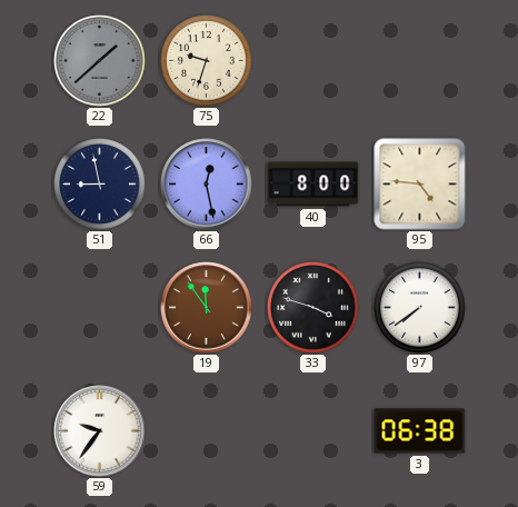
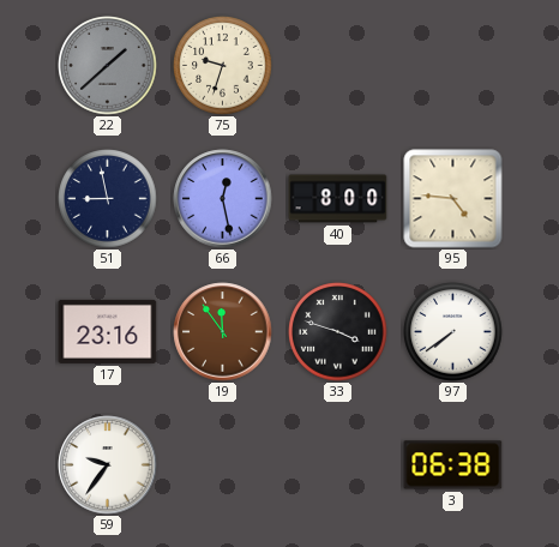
17: none -> 23:16
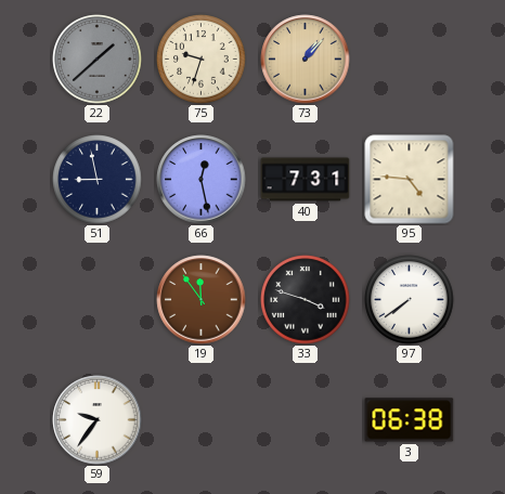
73: none -> 1:07
40: 8:00 -> 7:31
17: 23:16 -> none
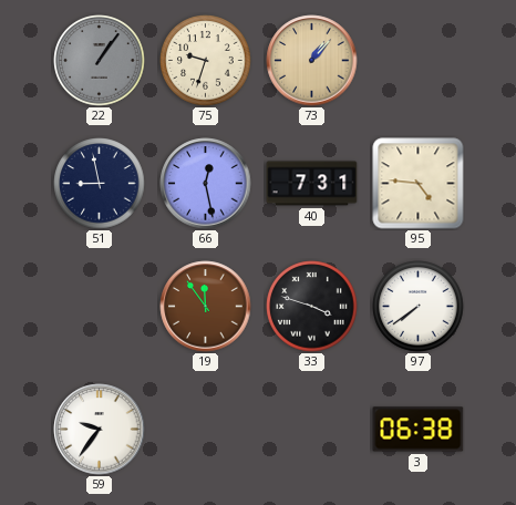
22: 1:38 -> 1:06
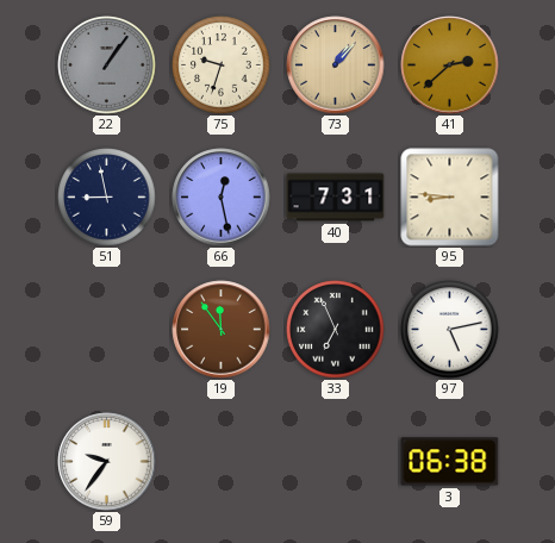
41: none -> 2:38
95: 4:46 -> 8:46
33: 3:48 -> 6:56
97: 7:39 -> 5:13
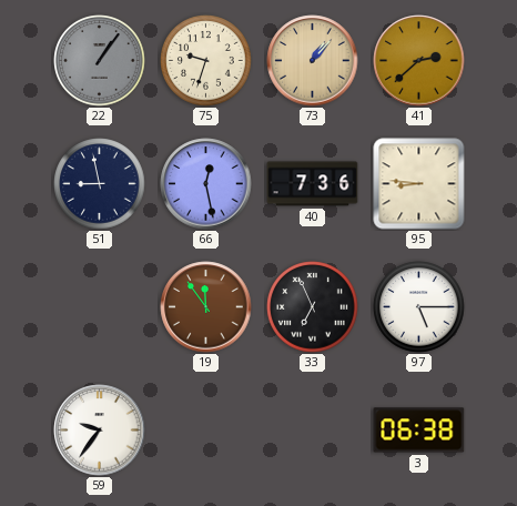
40: 7:31 -> 7:36
97: 5:13 -> 5:15
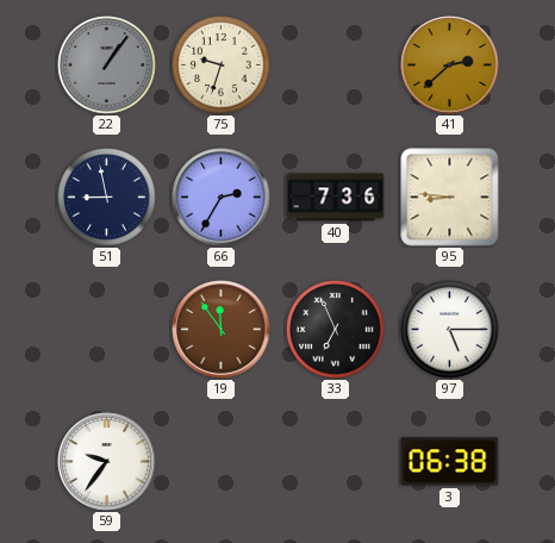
73: 1:07 -> none
66: 12:28 -> 2:35
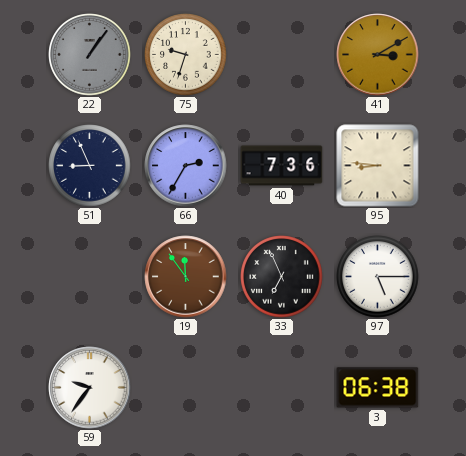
41: 2:38 -> 3:10
51: 8:58 -> 8:56
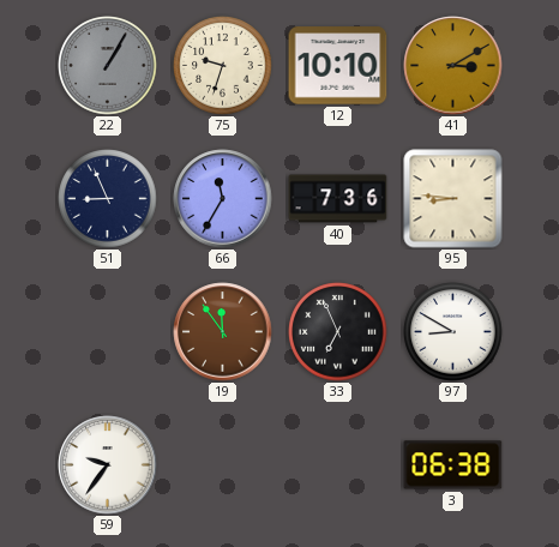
22: 1:06 -> 1:05
12: none -> 10:10
66: 2:35 -> 11:35
97: 5:15 -> 8:50
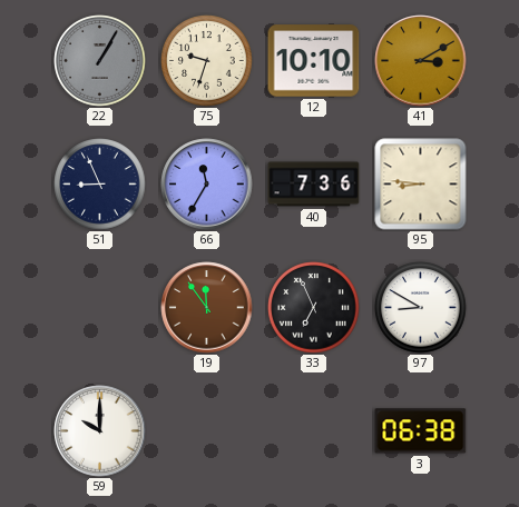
59: 9:36 -> 10:00
